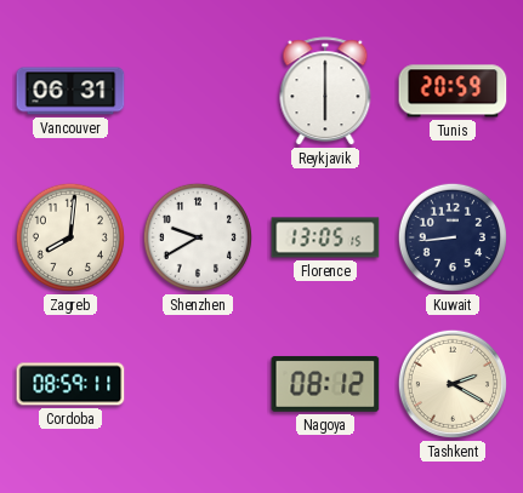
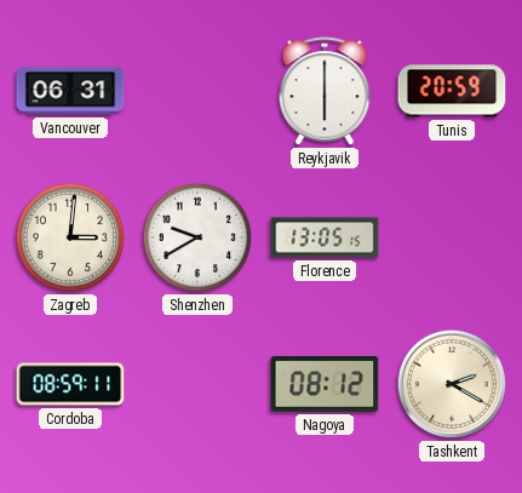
Zagreb: 8:01 -> 3:01
Kuwait: 8:44 -> none
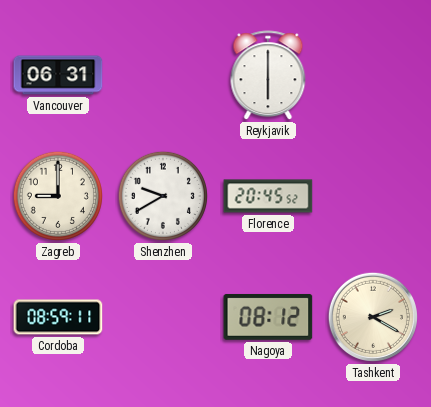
Tunis: 20:59 -> none
Zagreb: 3:01 -> 9:00
Florence: 13:05 -> 20:45
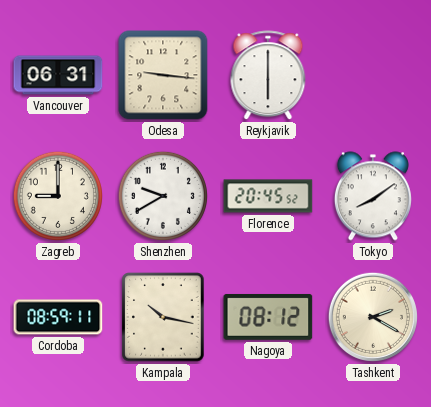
Odesa: none -> 9:16
Tokyo: none -> 8:09
Kampala: none -> 10:17
